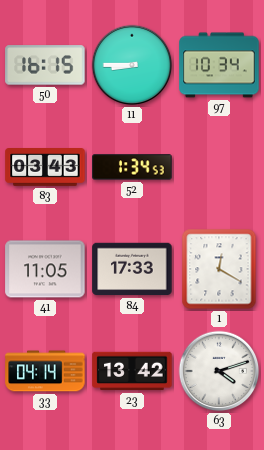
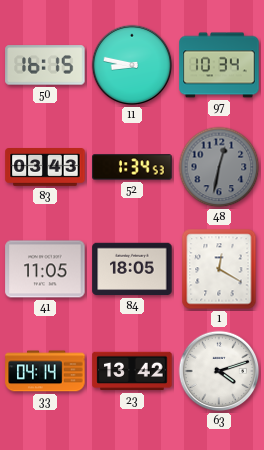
11: 8:45 -> 8:47
48: none -> 12:32
84: 17:33 -> 18:05
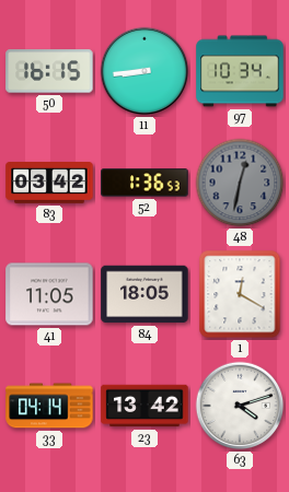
11: 8:47 -> 8:44
83: 03:43 -> 03:42
52: 1:34 -> 1:36
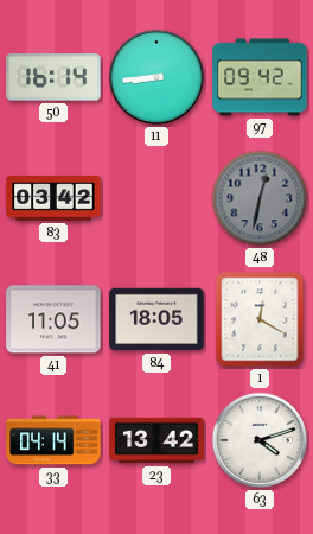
50: 16:15 -> 16:14
97: 10:34 -> 09:42
52: 1:36 -> none
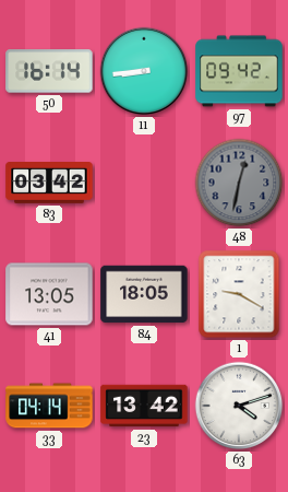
41: 11:05 -> 13:05
1: 12:20 -> 9:20
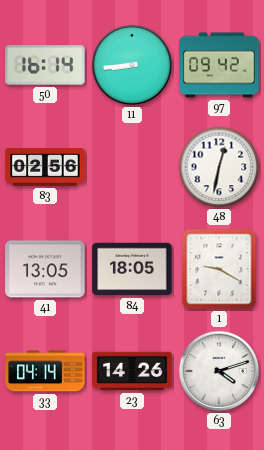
83: 03:42 -> 02:56
48 dial: grey -> white
23: 13:42 -> 14:26
